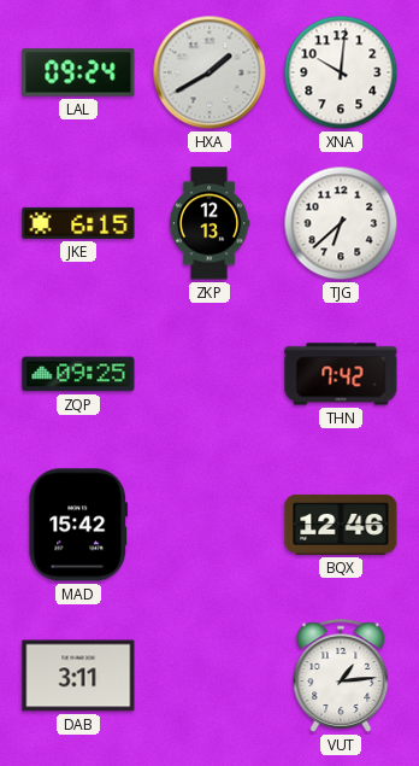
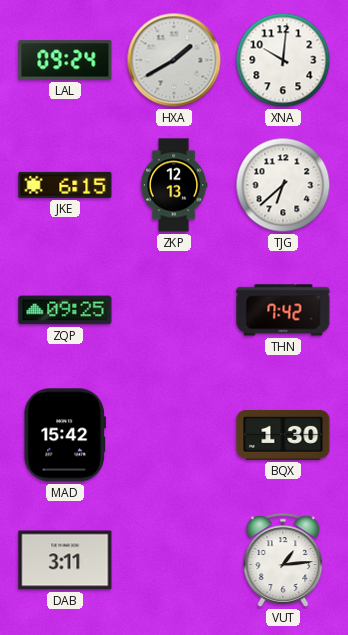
BQX: 12:46 -> 1:30
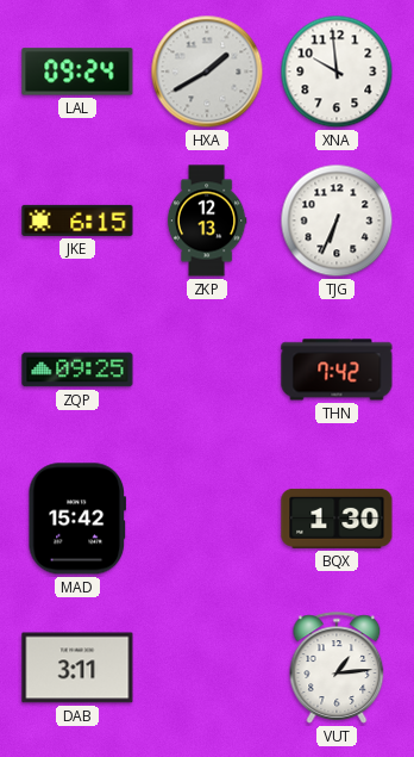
XNA: 10:01 -> 9:59
TJG: 6:38 -> 6:34
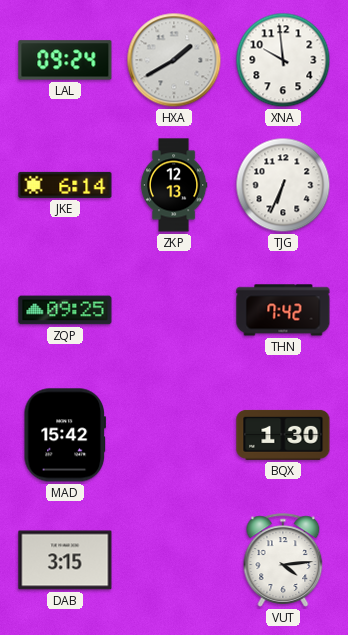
JKE: 6:15 -> 6:14
DAB: 3:11 -> 3:15
VUT: 1:14 -> 4:14
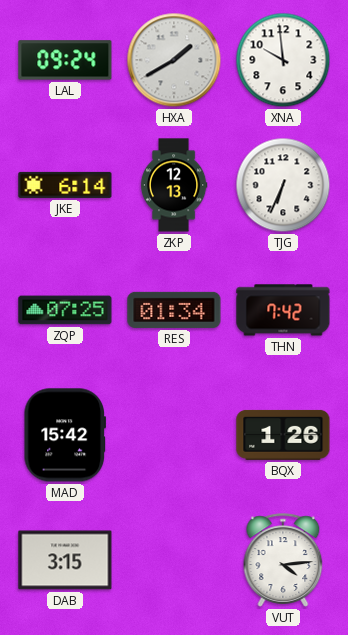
ZQP: 09:25 -> 07:25
RES: none -> 01:34
BQX: 1:30 -> 1:26
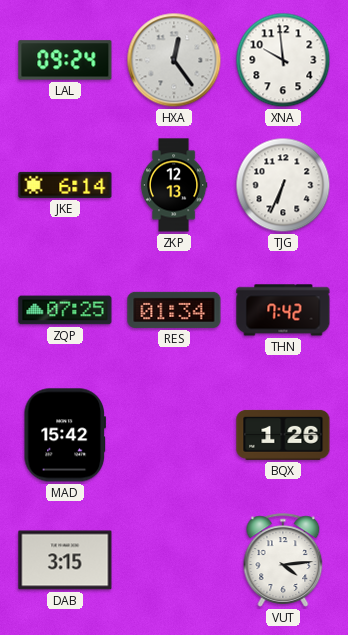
HXA: 1:40 -> 12:24
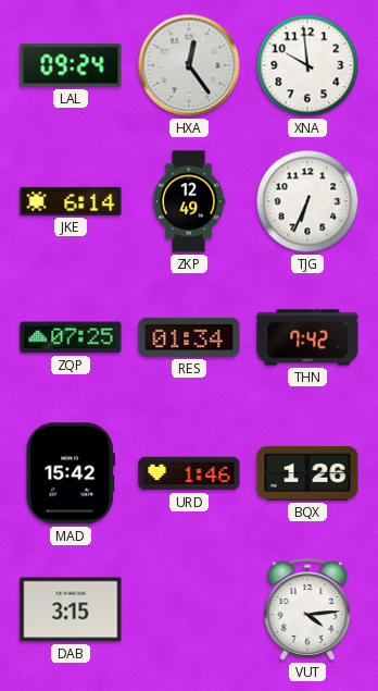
ZKP: 12:13 -> 12:49
URD: none -> 1:46
